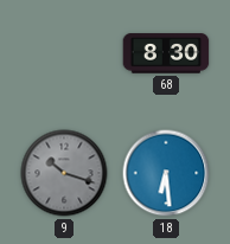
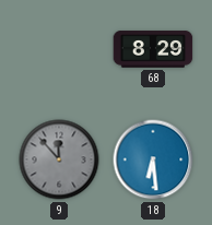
68: 8:30 -> 8:29
9: 10:18 -> 11:53
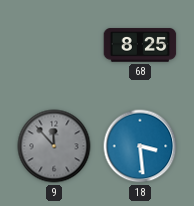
68: 8:29 -> 8:25
18: 6:29 -> 3:29
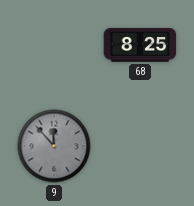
18: 3:29 -> none
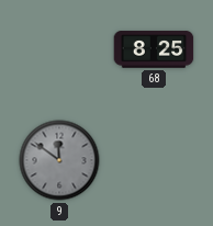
9: 11:53 -> 11:51
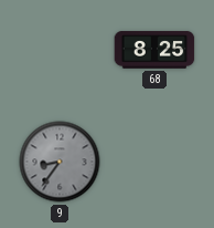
9: 11:51 -> 8:36
